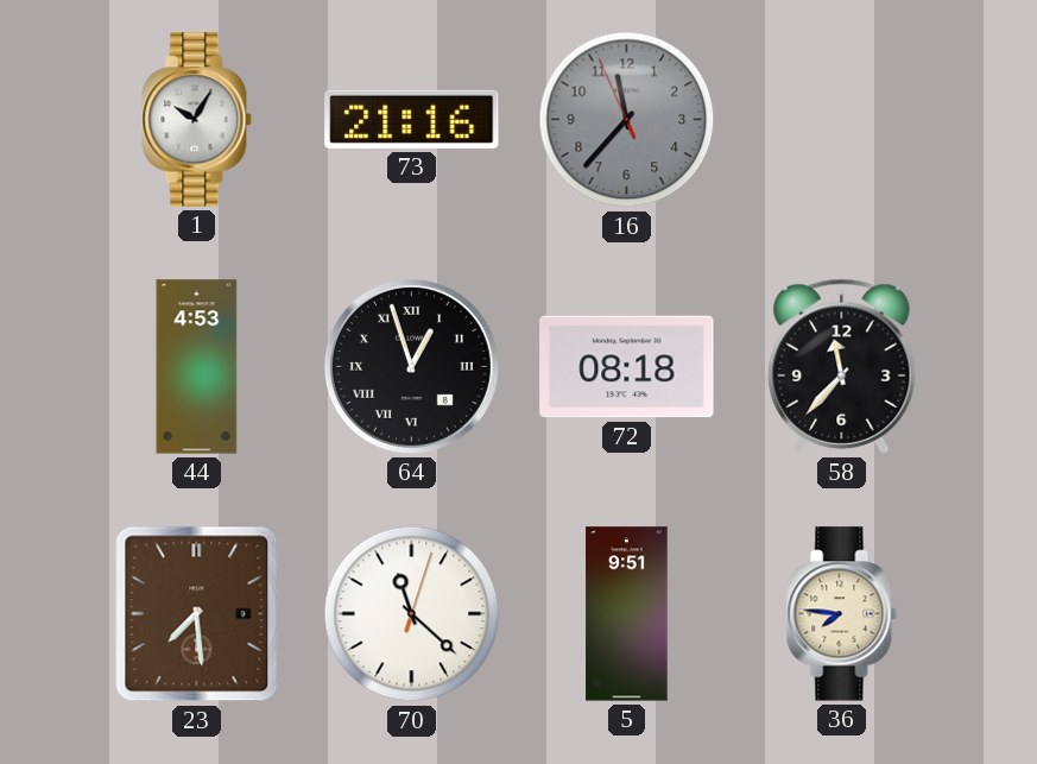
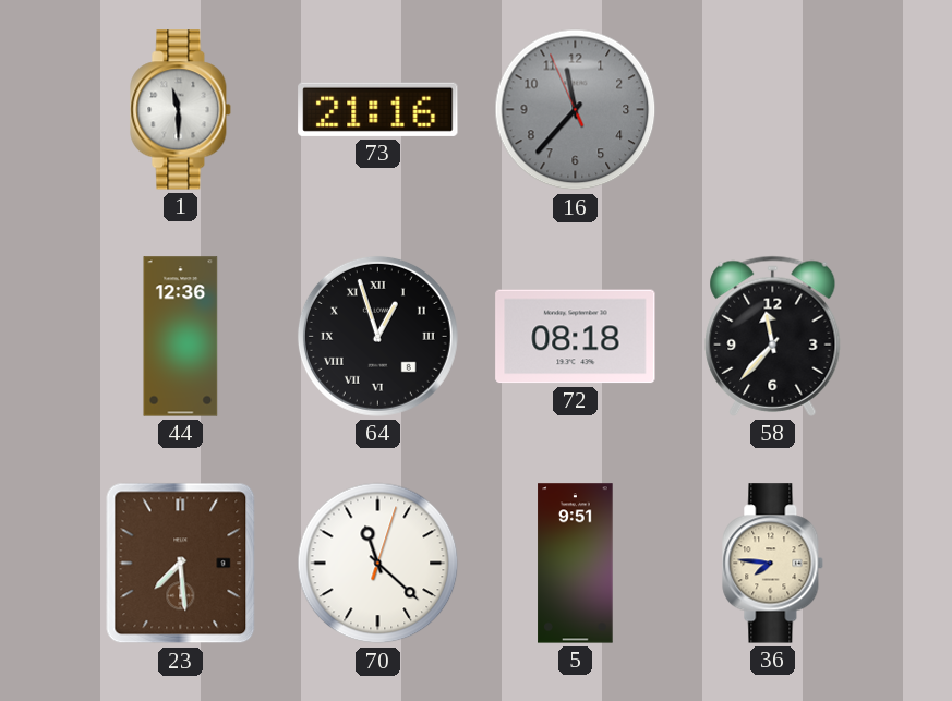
1: 10:05 -> 11:30
44: 4:53 -> 12:36
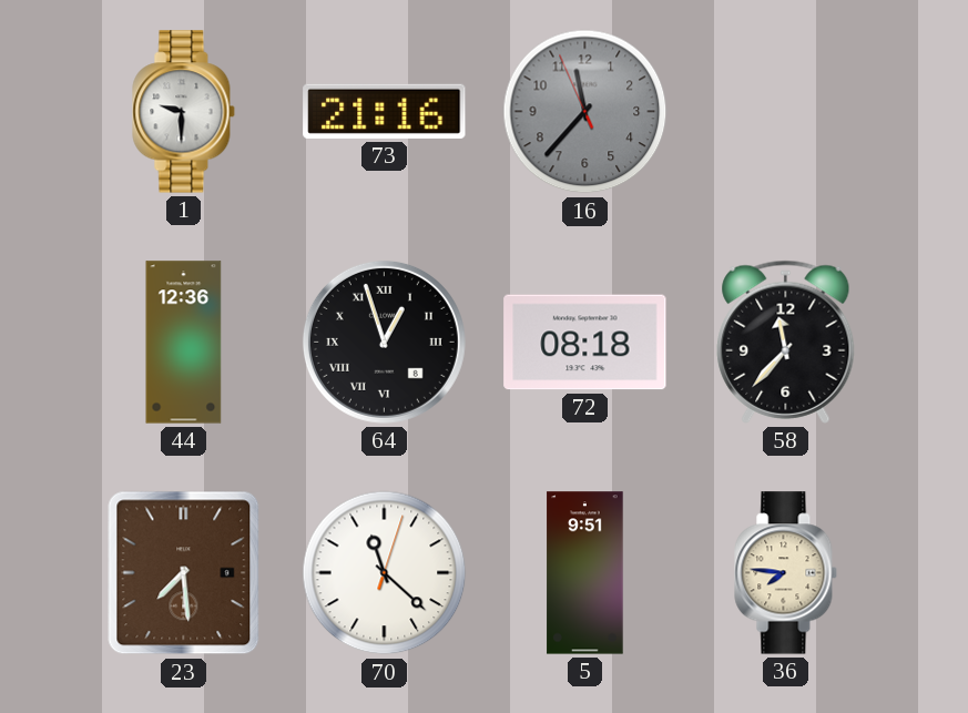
1: 11:30 -> 9:30
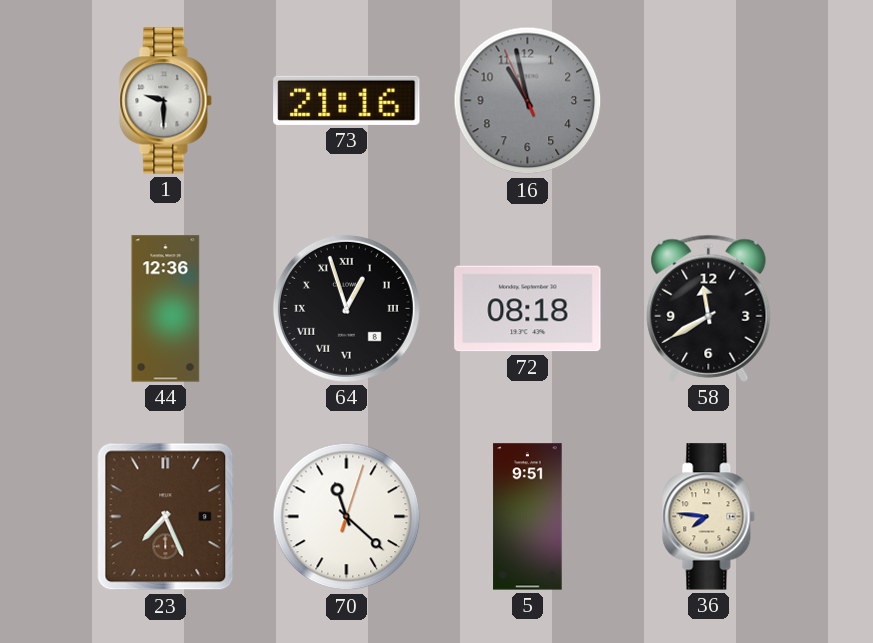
16: 11:36 -> 10:57
58: 11:37 -> 11:40
23: 7:29 -> 7:26
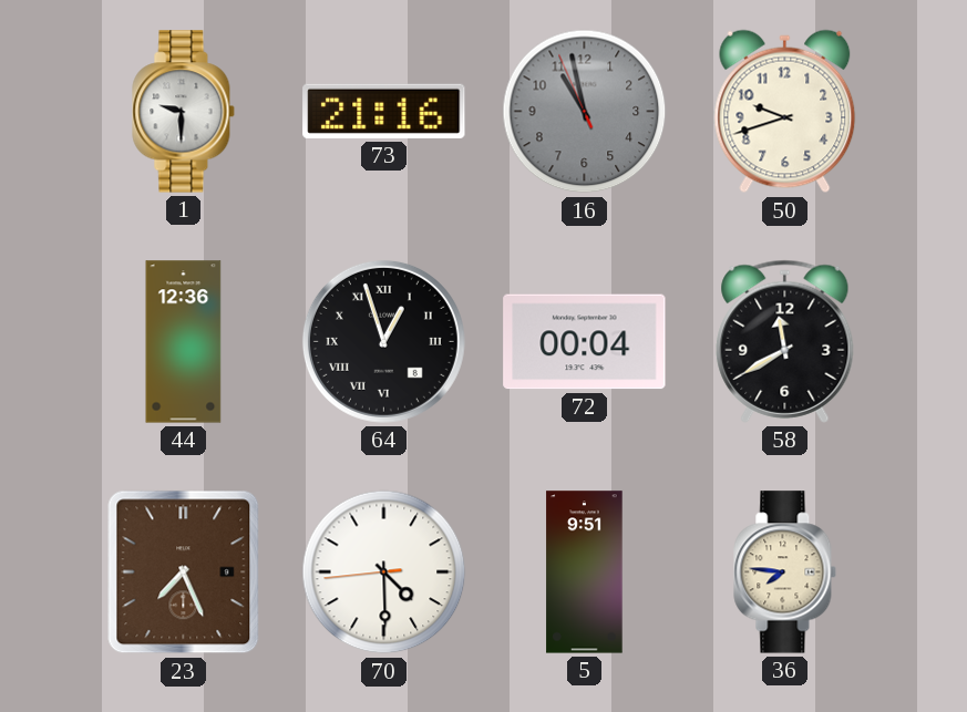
50: none -> 9:42
72: 08:18 -> 00:04
70: 11:22 -> 4:29
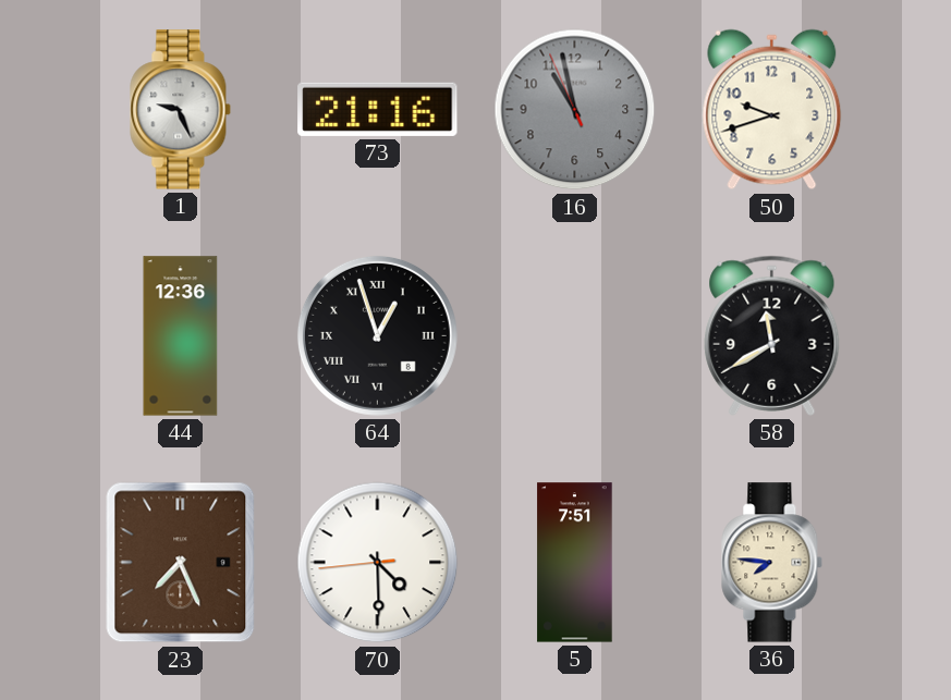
1: 9:30 -> 9:26
72: 00:04 -> none
5: 9:51 -> 7:51
